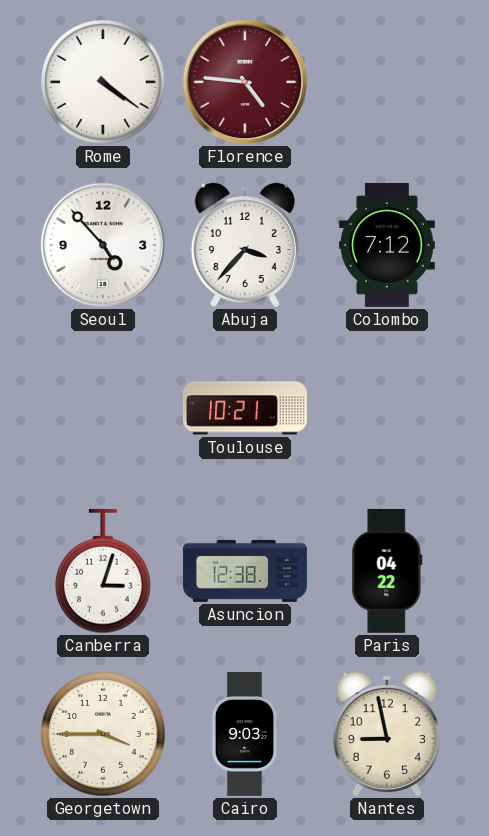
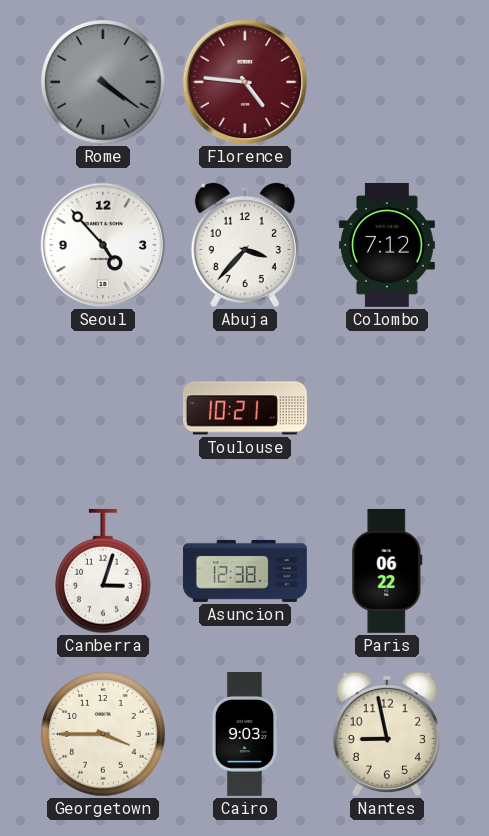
Rome dial: white -> grey
Paris: 04:22 -> 06:22
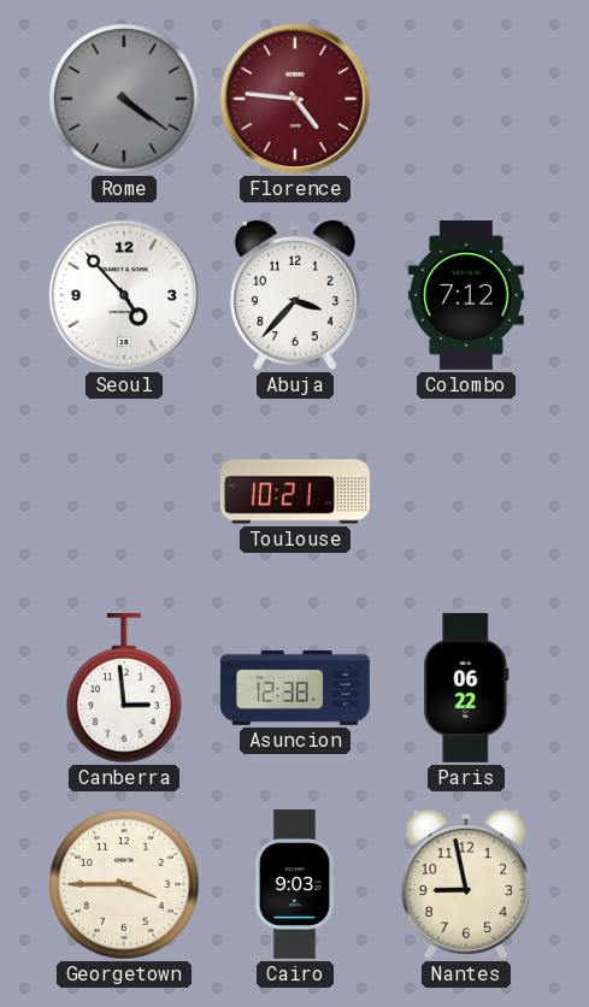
Canberra: 3:03 -> 2:59
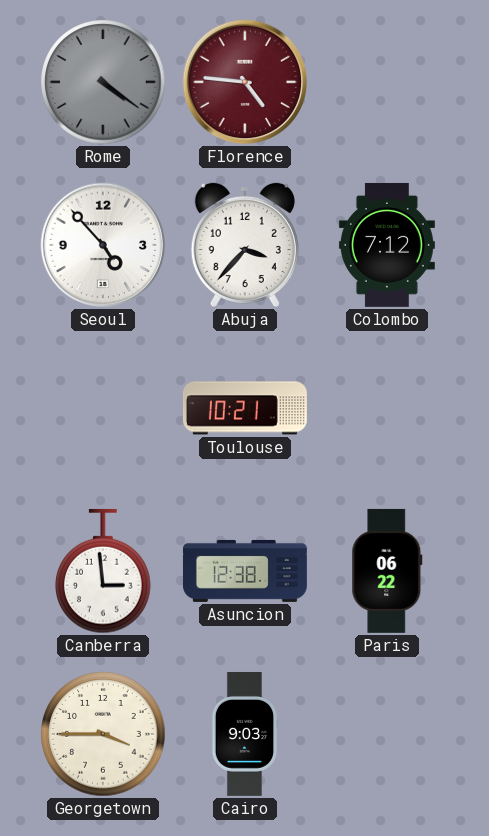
Nantes: 8:58 -> none
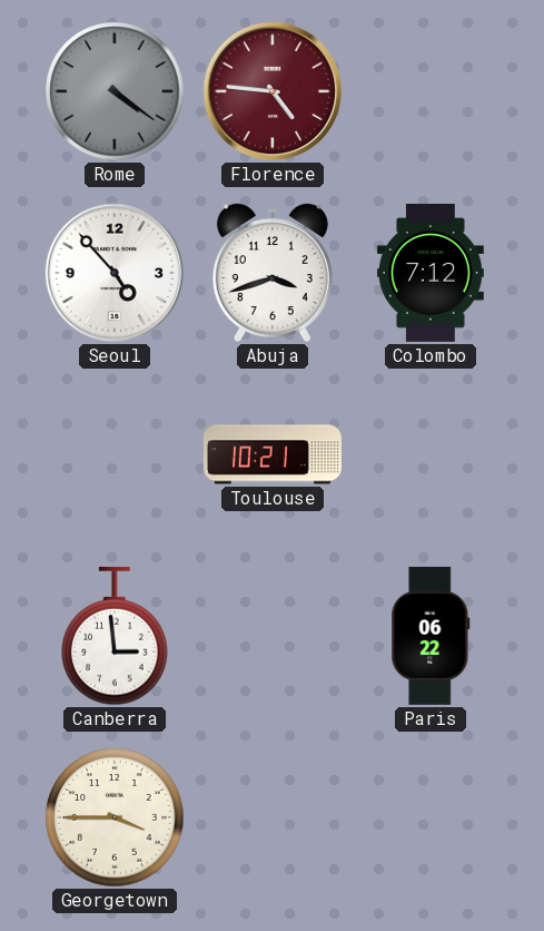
Abuja: 3:37 -> 3:42
Asuncion: 12:38 -> none
Cairo: 9:03 -> none
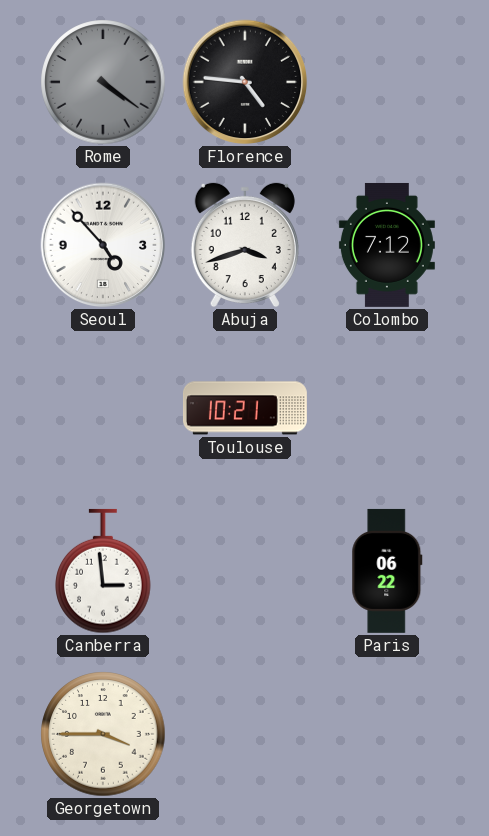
Florence dial: burgundy -> black
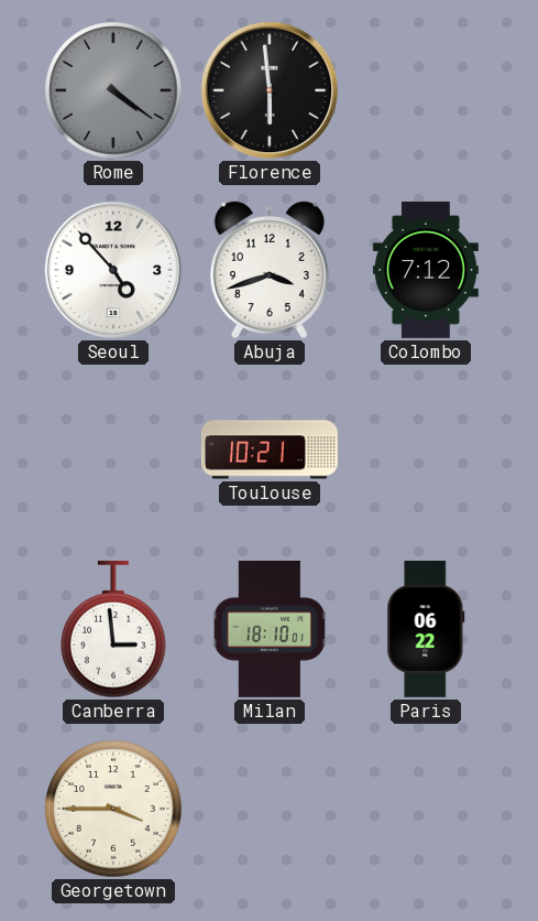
Florence: 4:46 -> 5:59
Milan: none -> 18:10
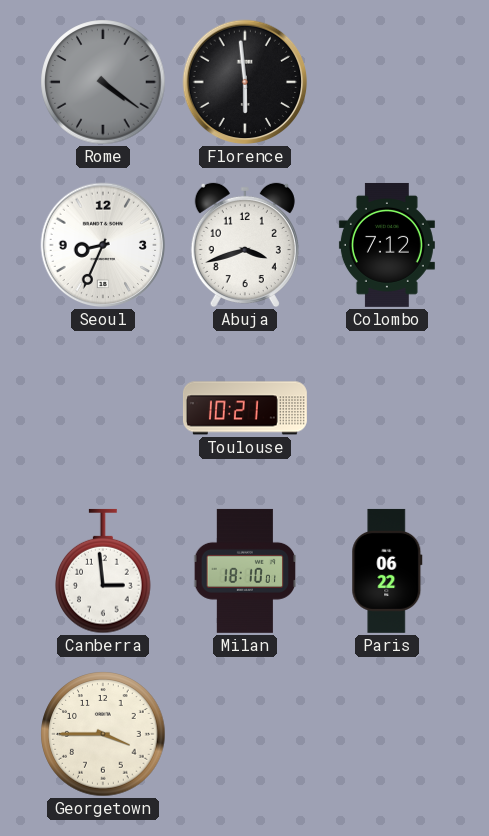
Seoul: 4:53 -> 8:34
